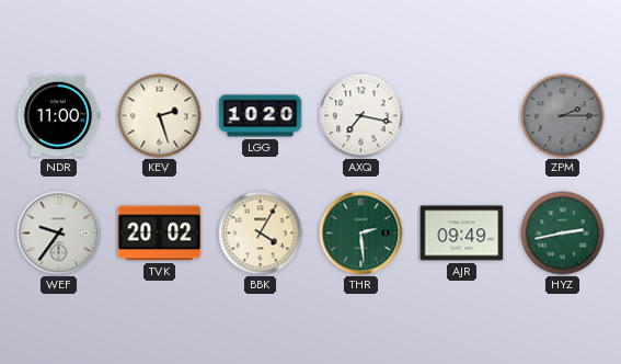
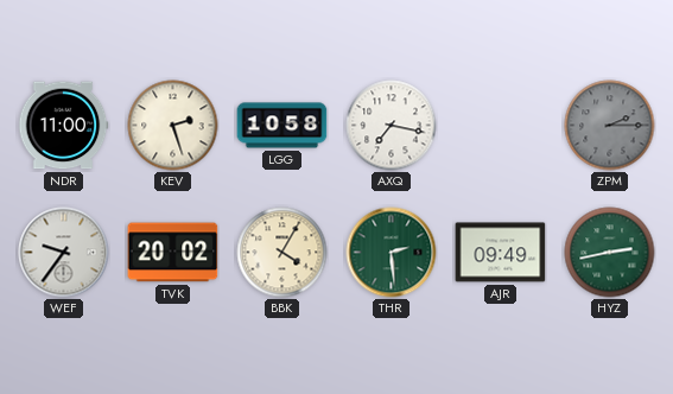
LGG: 10:20 -> 10:58
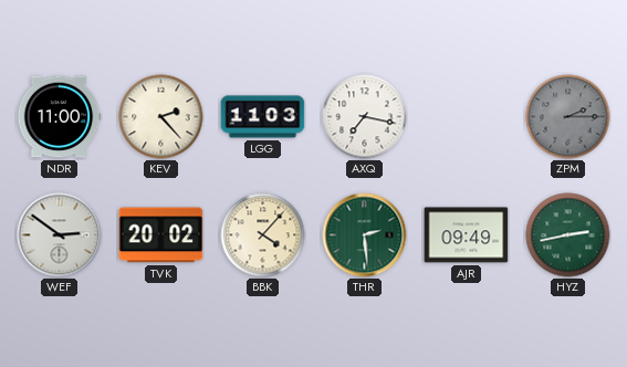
KEV: 2:27 -> 2:23
LGG: 10:58 -> 11:03
WEF: 9:36 -> 2:51
BBK: 4:05 -> 4:07
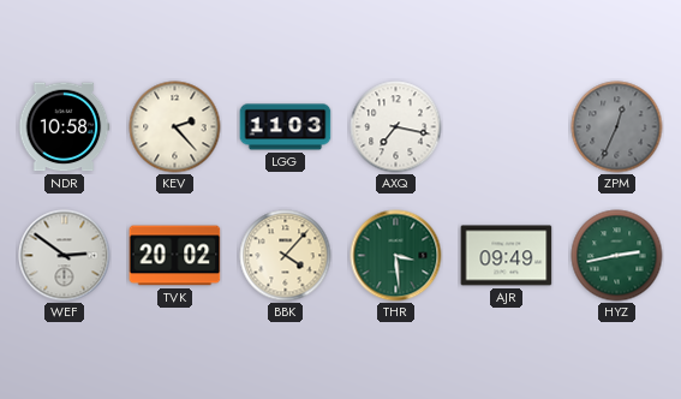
NDR: 11:00 -> 10:58
ZPM: 2:15 -> 12:34
THR: 2:29 -> 3:29
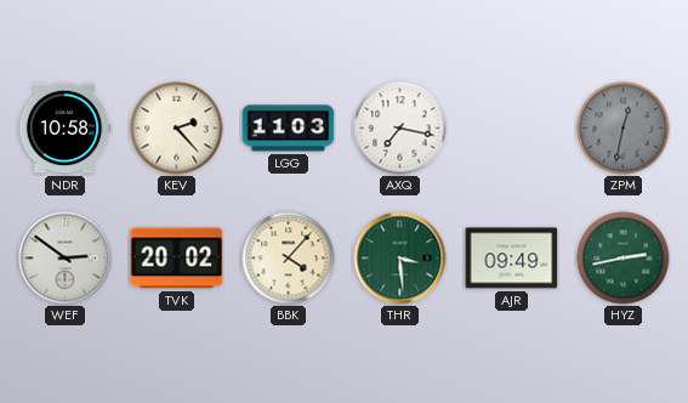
ZPM: 12:34 -> 12:32
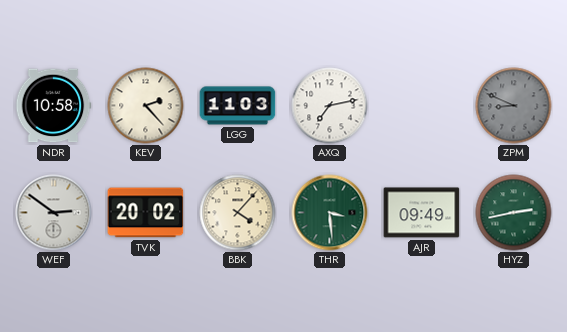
AXQ: 7:17 -> 7:13
ZPM: 12:32 -> 8:49
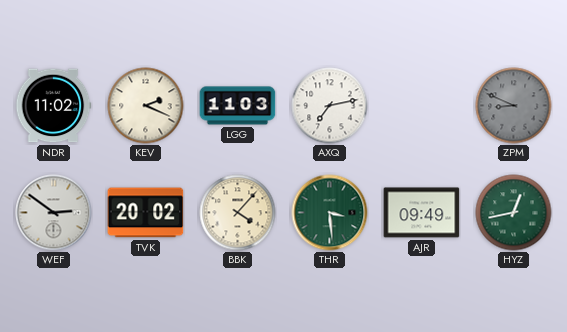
NDR: 10:58 -> 11:02
KEV: 2:23 -> 2:19
HYZ: 2:43 -> 12:43
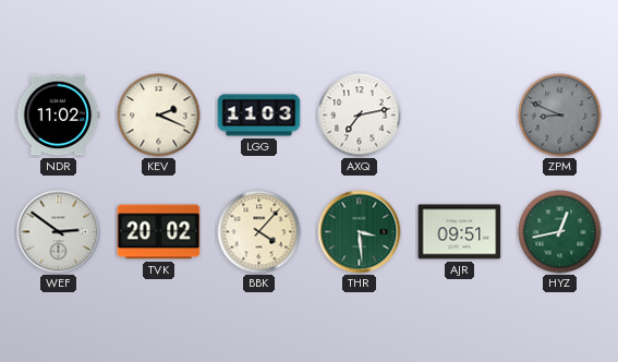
AJR: 09:49 -> 09:51
